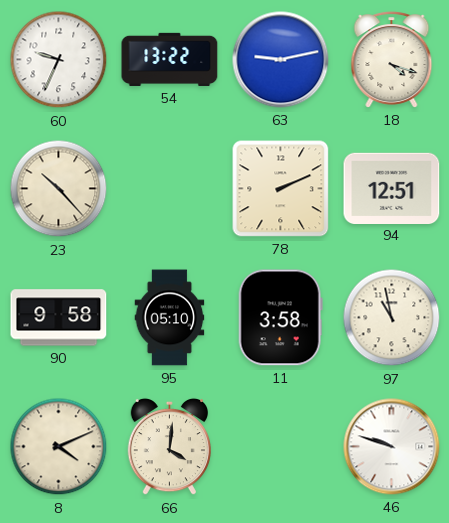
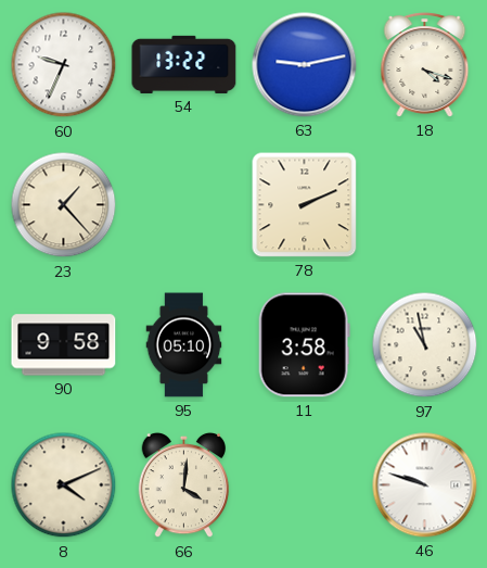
23: 10:23 -> 1:23
94: 12:51 -> none
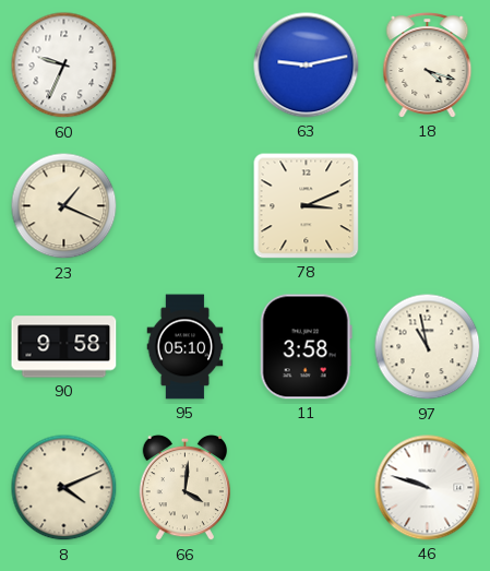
54: 13:22 -> none
23: 1:23 -> 1:19
78: 2:11 -> 3:11
